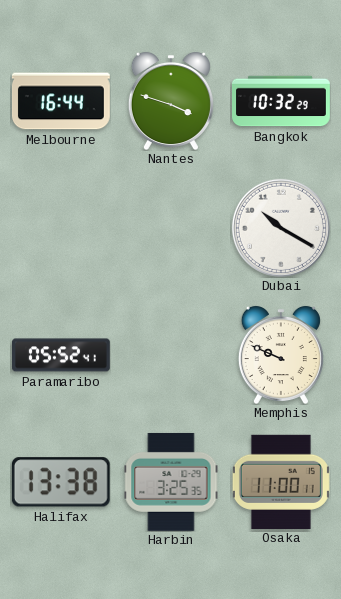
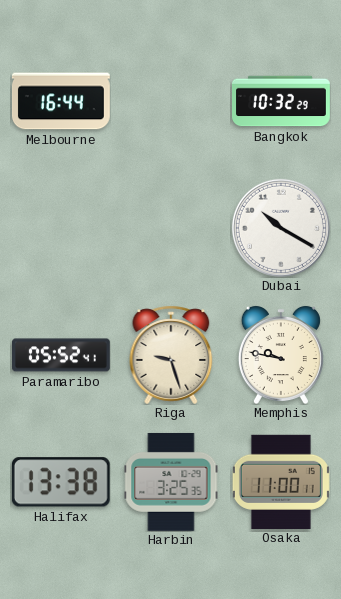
Nantes: 3:48 -> none
Riga: none -> 9:27
Memphis: 9:49 -> 9:47
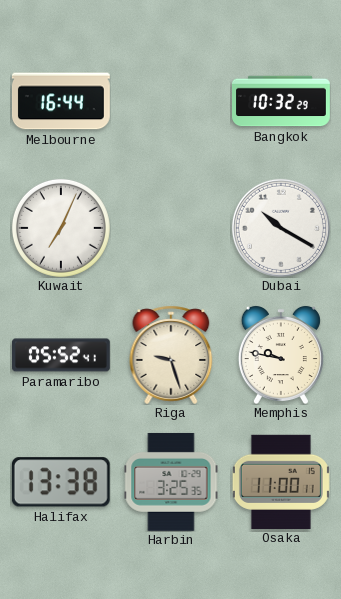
Kuwait: none -> 7:04
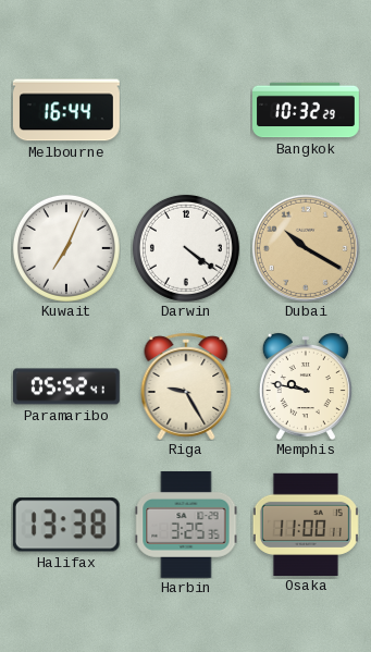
Darwin: none -> 4:21
Dubai dial: white -> champagne
Riga: 9:27 -> 9:25
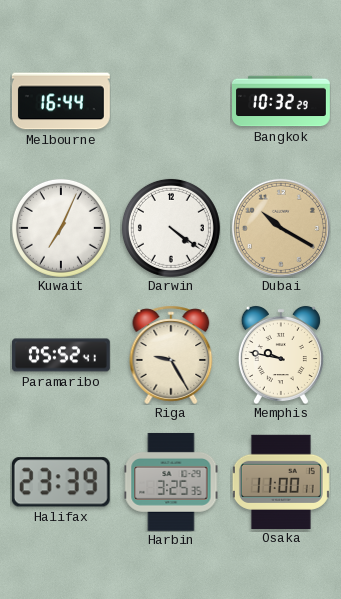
Halifax: 13:38 -> 23:39
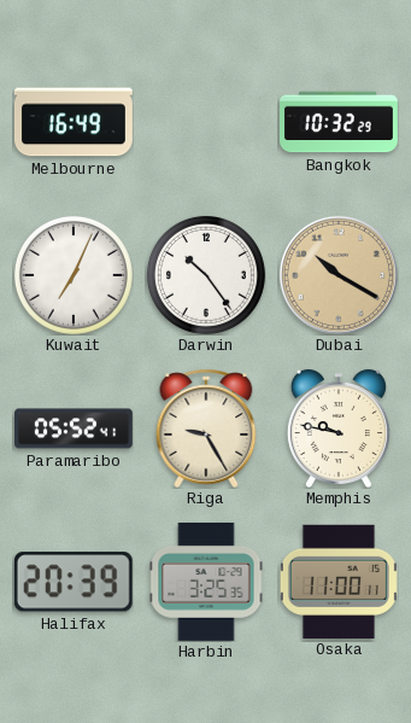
Melbourne: 16:44 -> 16:49
Darwin: 4:21 -> 10:24
Halifax: 23:39 -> 20:39
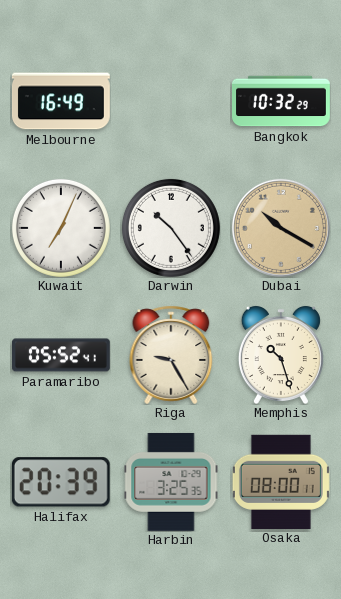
Memphis: 9:47 -> 10:27
Osaka: 11:00 -> 08:00
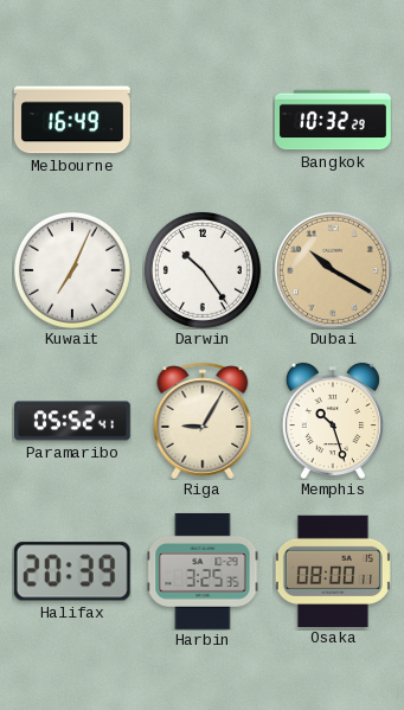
Riga: 9:25 -> 9:05
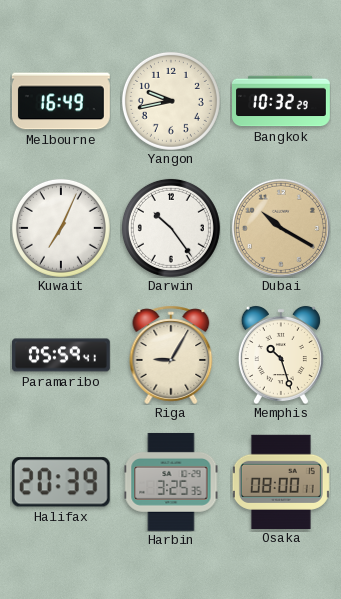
Yangon: none -> 9:43
Paramaribo: 05:52 -> 05:59
